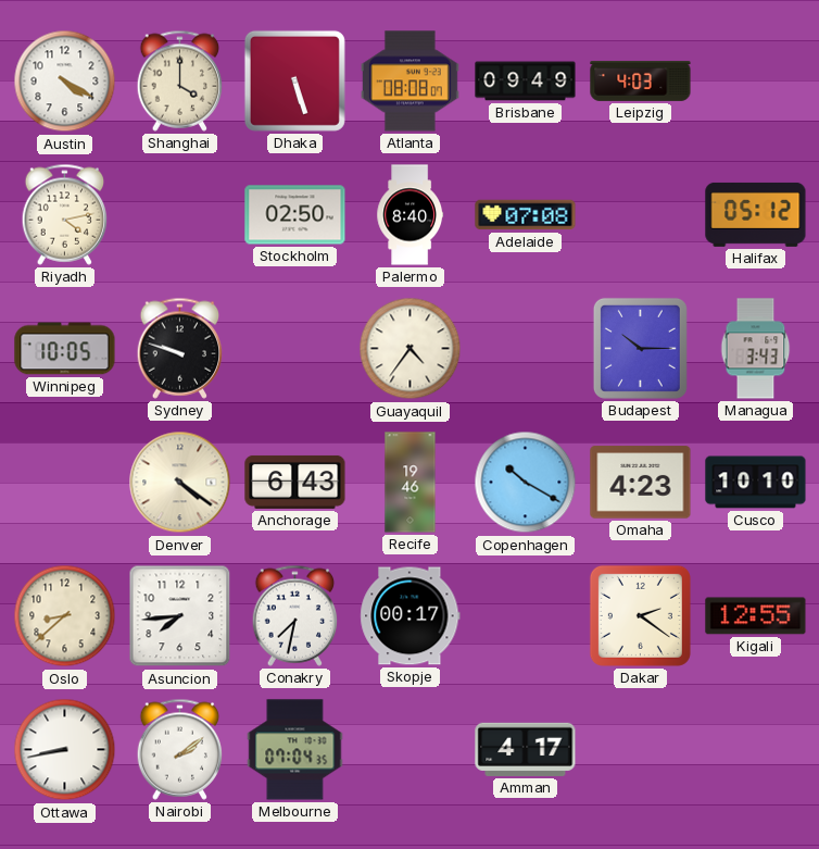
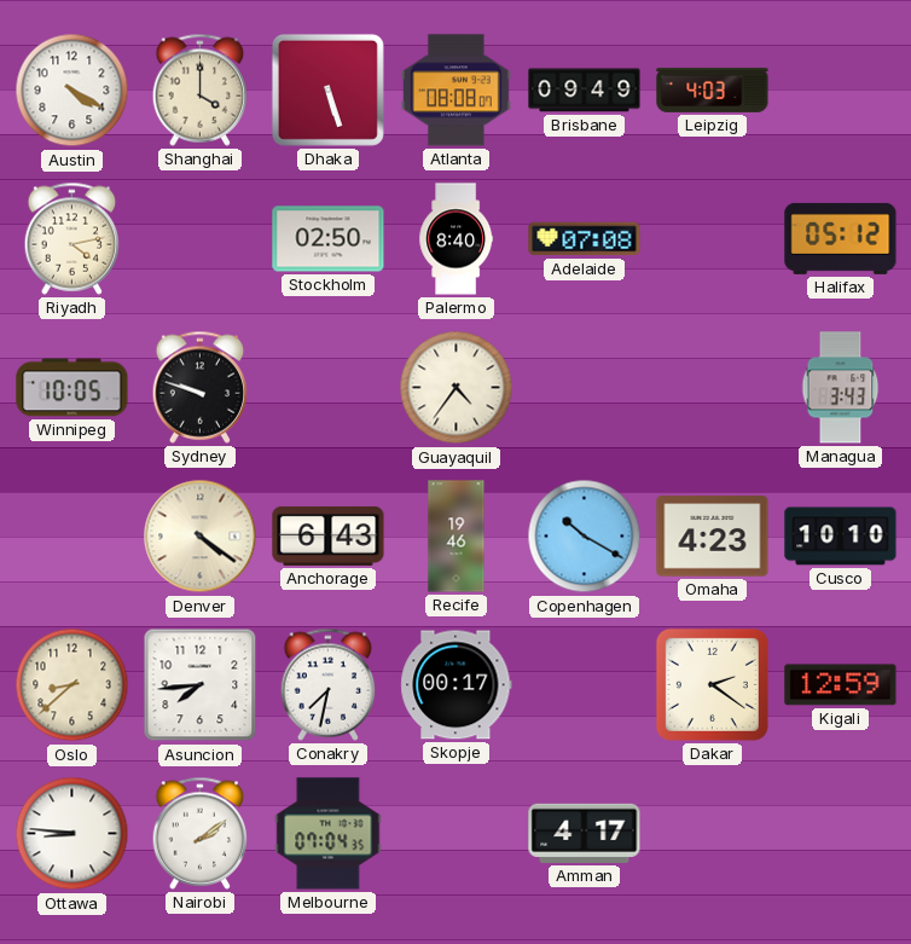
Budapest: 10:15 -> none
Kigali: 12:55 -> 12:59
Ottawa: 8:43 -> 8:46
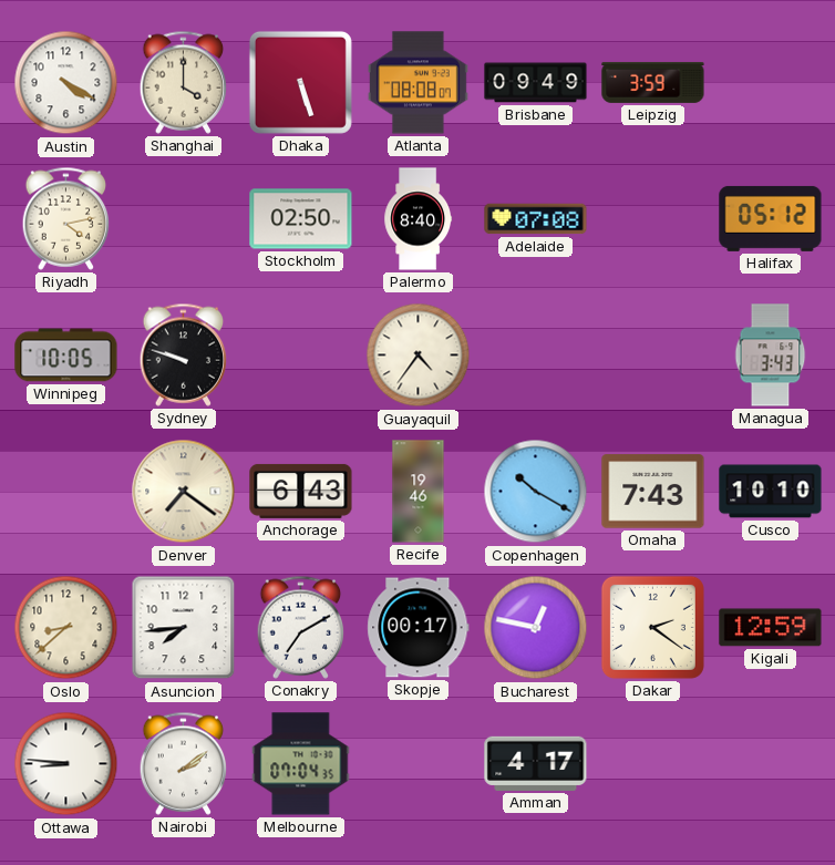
Leipzig: 4:03 -> 3:59
Denver: 4:21 -> 7:21
Omaha: 4:23 -> 7:43
Conakry: 7:32 -> 7:10
Bucharest: none -> 12:47
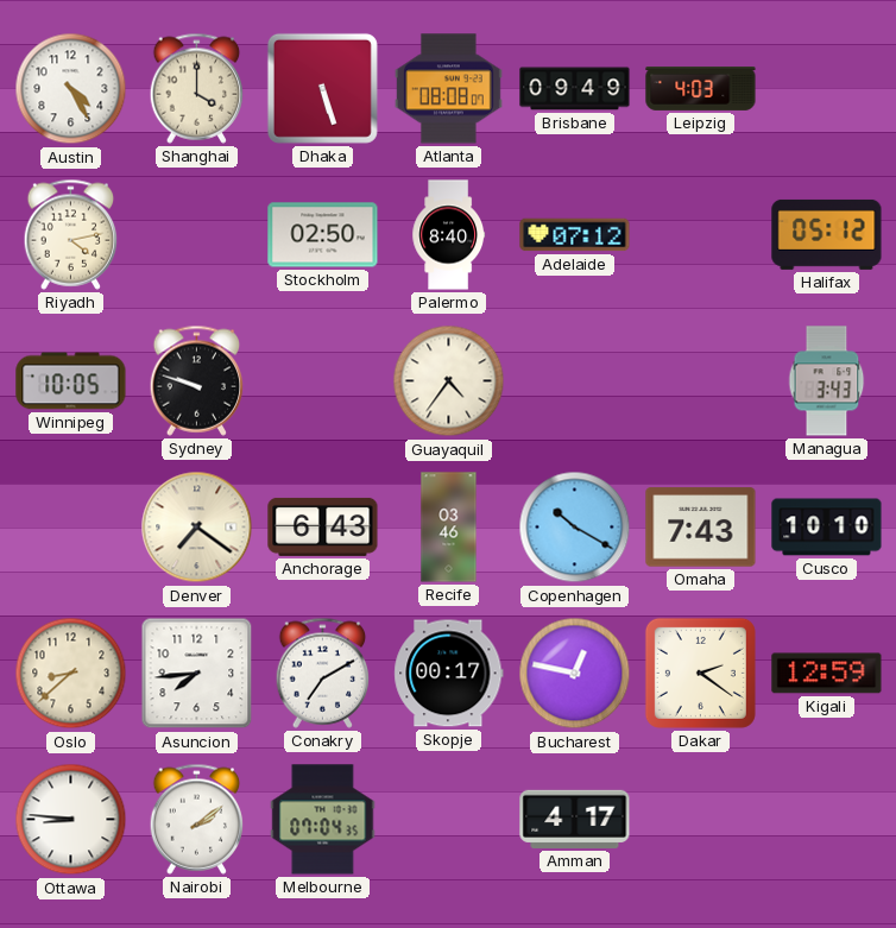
Austin: 4:20 -> 4:25
Leipzig: 3:59 -> 4:03
Adelaide: 07:08 -> 07:12
Recife: 19:46 -> 03:46
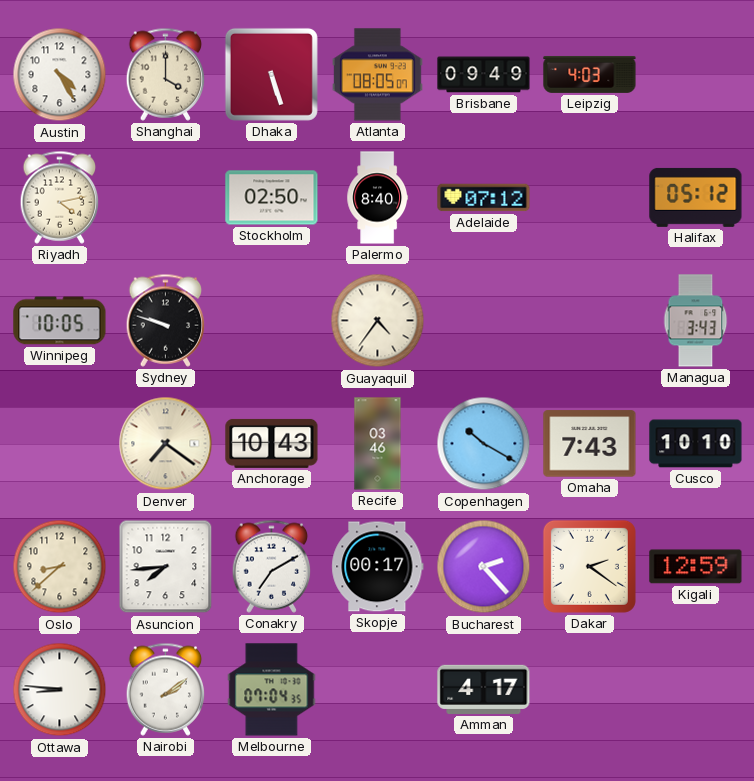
Atlanta: 08:08 -> 08:05
Anchorage: 6:43 -> 10:43
Bucharest: 12:47 -> 2:23
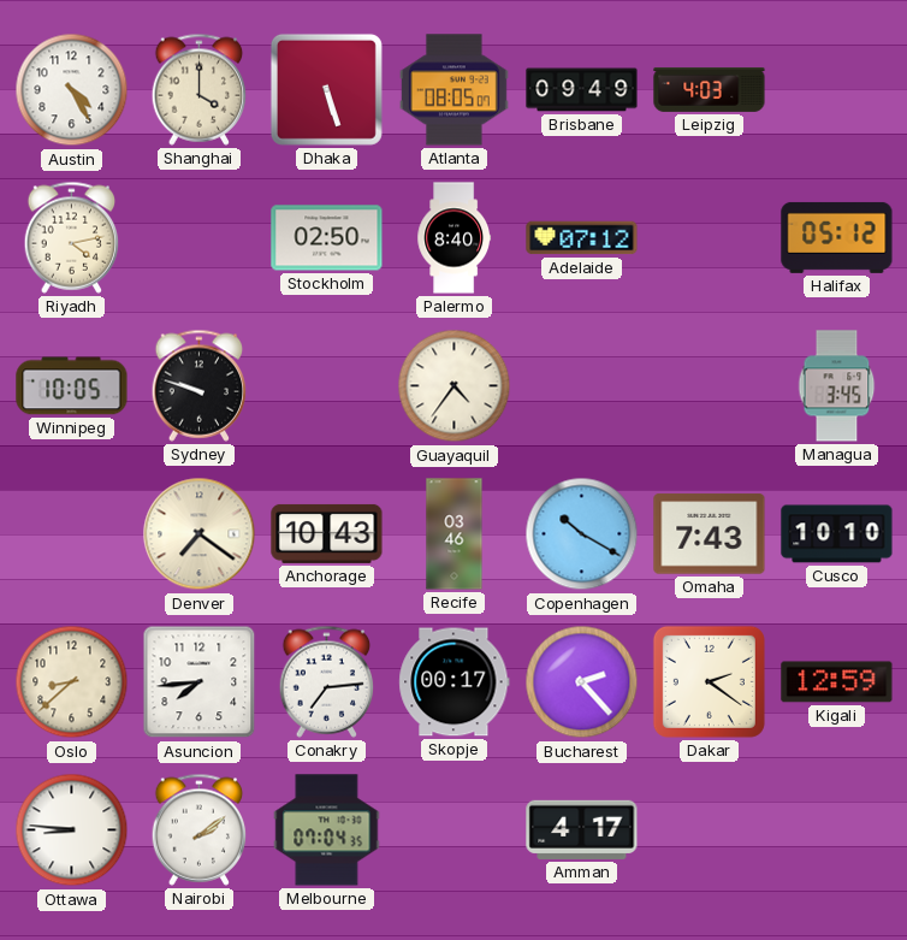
Managua: 3:43 -> 3:45
Conakry: 7:10 -> 7:14
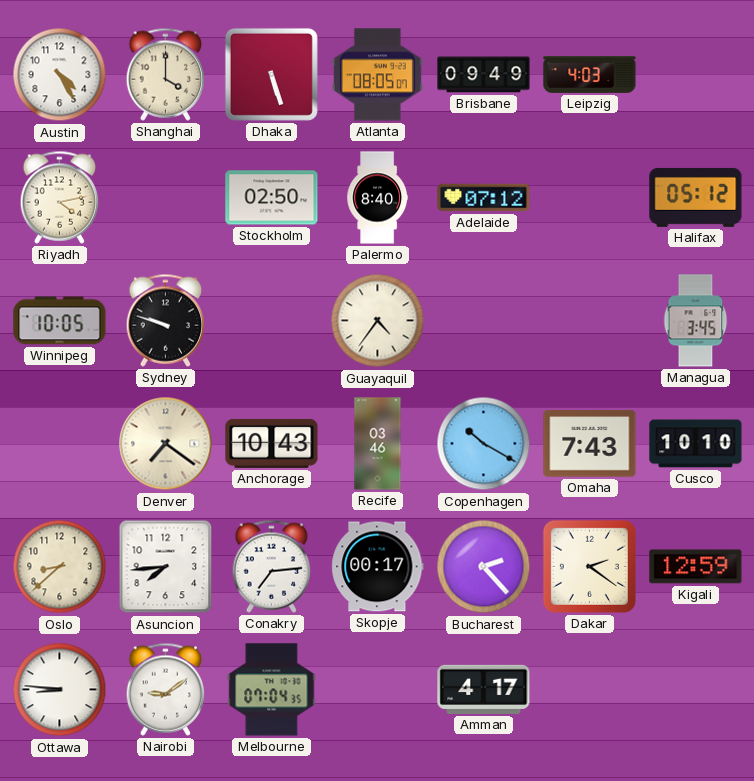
Nairobi: 2:09 -> 9:09
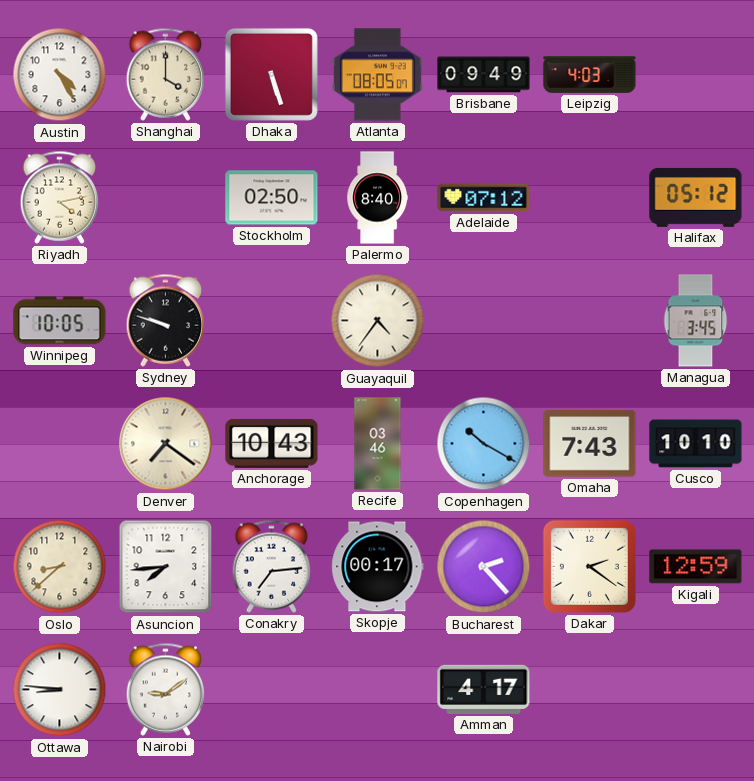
Melbourne: 07:04 -> none
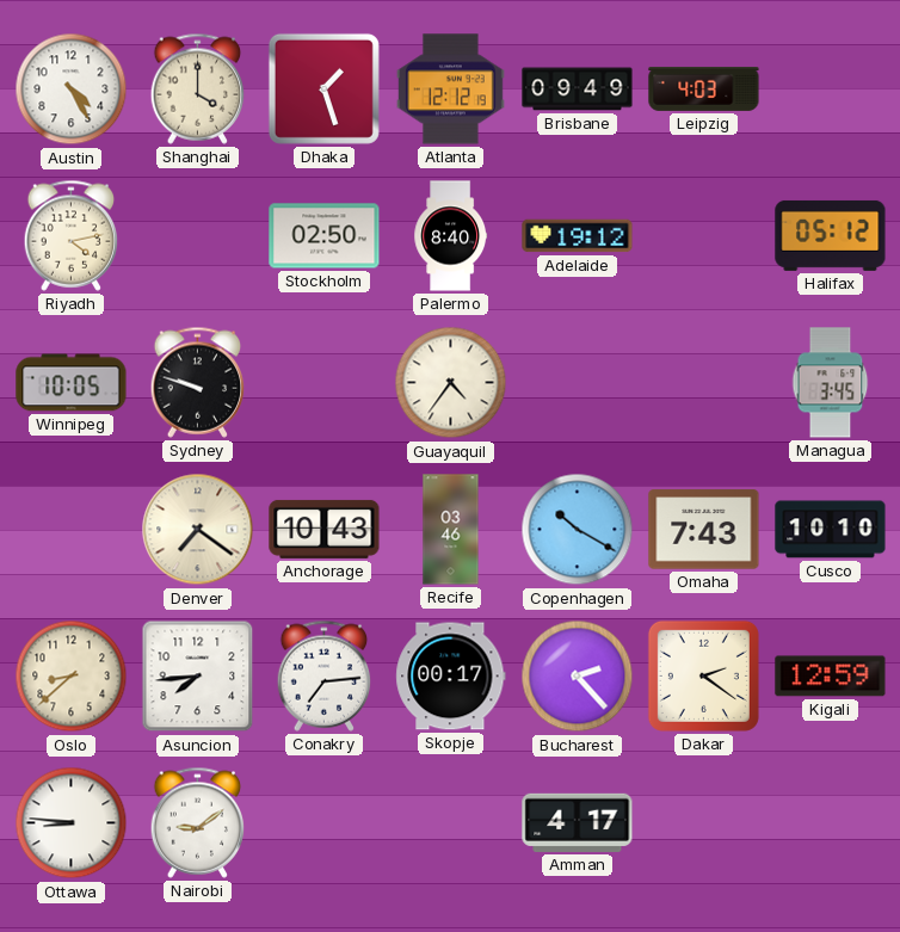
Dhaka: 5:27 -> 1:27
Atlanta: 08:05 -> 12:12
Adelaide: 07:12 -> 19:12
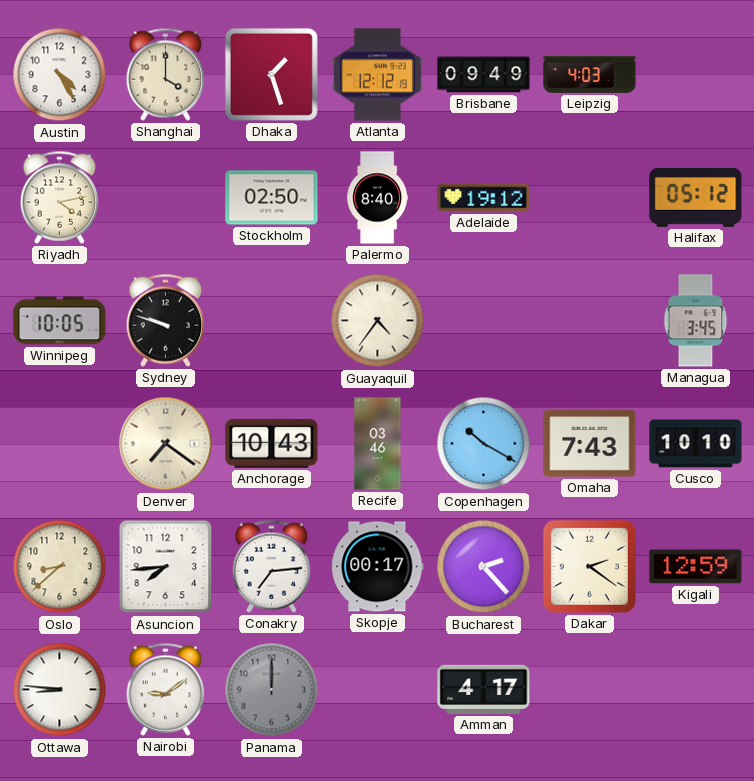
Panama: none -> 12:00
